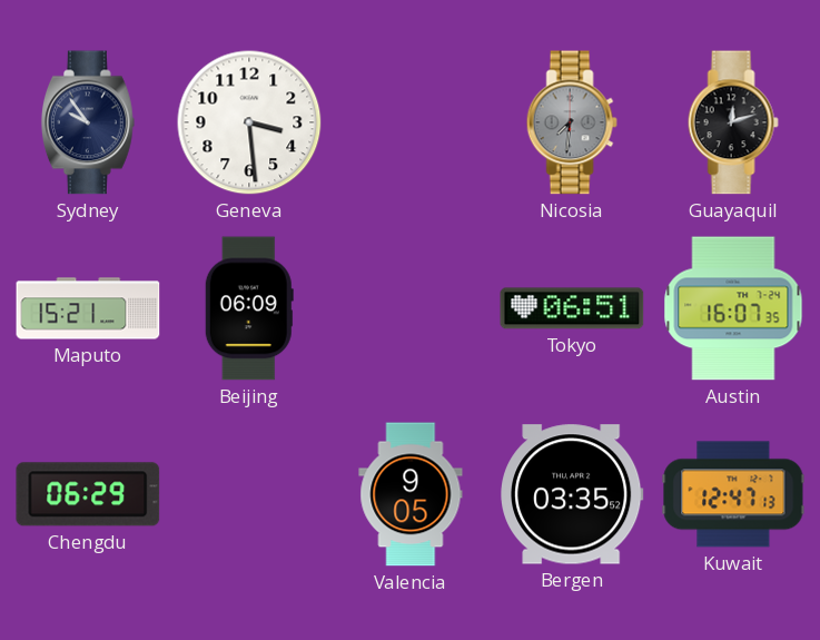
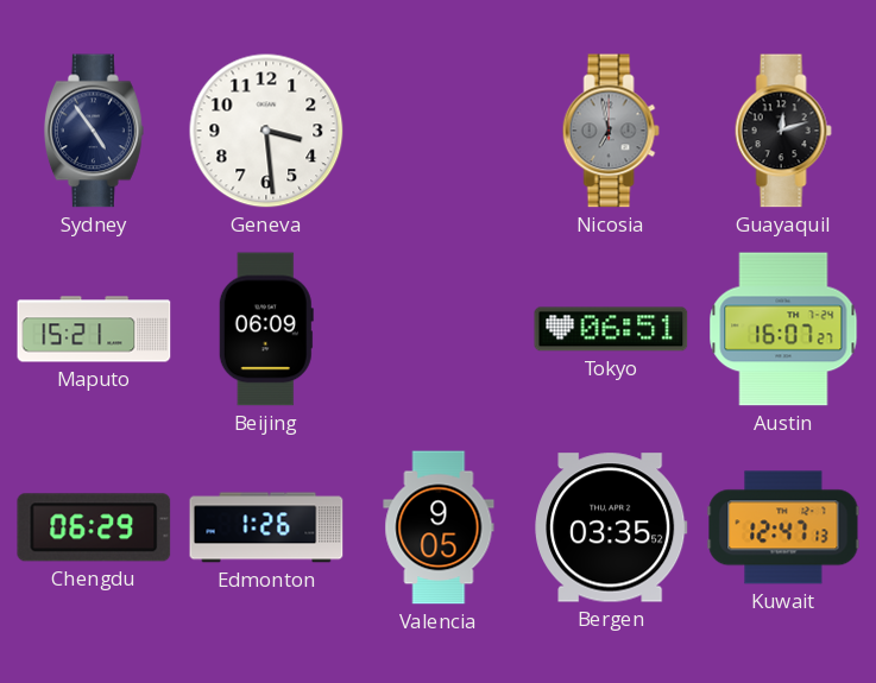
Sydney: 9:54 -> 4:54
Nicosia: 7:31 -> 6:58
Austin: 16:07:35 -> 16:07:27
Edmonton: none -> 1:26
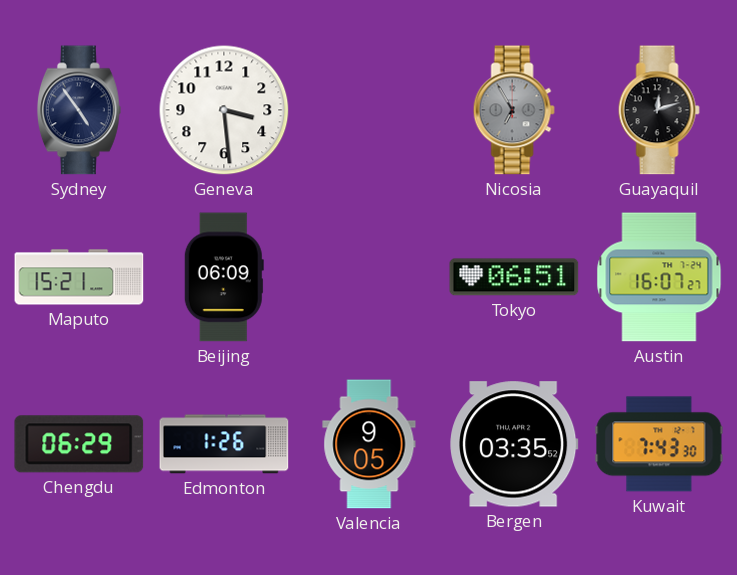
Nicosia: 6:58 -> 6:55
Kuwait: 12:47 -> 7:43
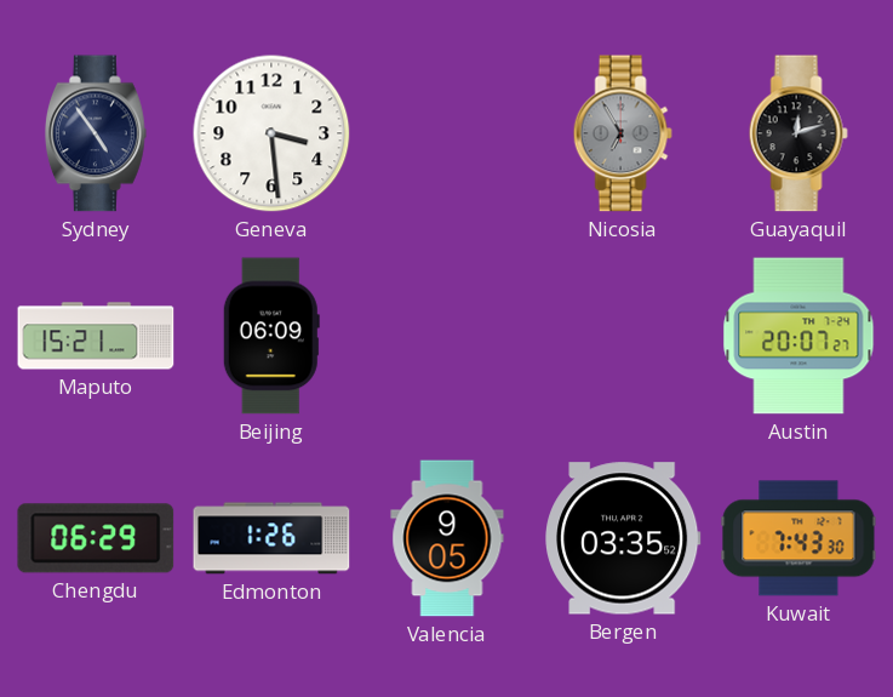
Tokyo: 06:51 -> none
Austin: 16:07 -> 20:07
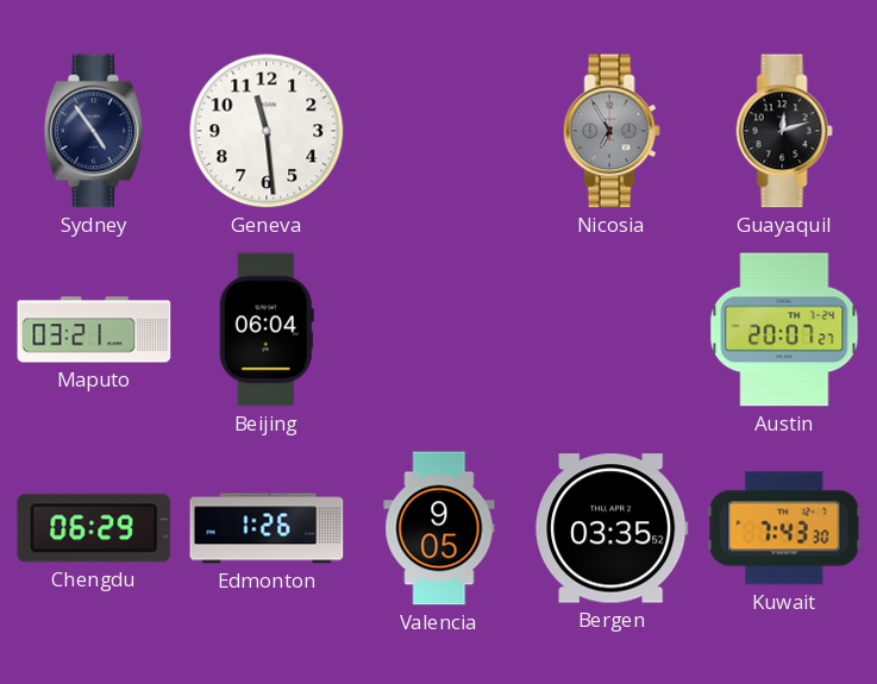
Geneva: 3:29 -> 11:29
Maputo: 15:21 -> 03:21
Beijing: 06:09 -> 06:04
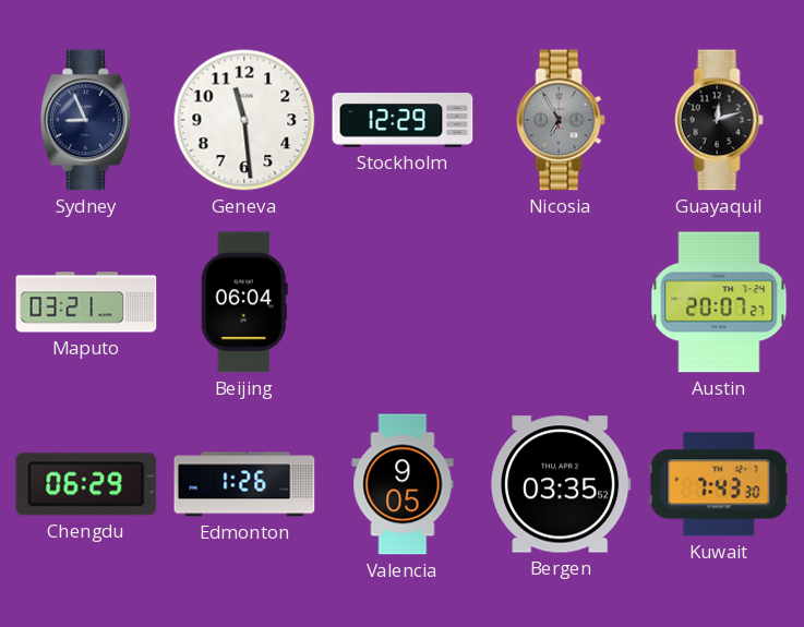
Sydney: 4:54 -> 8:56
Stockholm: none -> 12:29
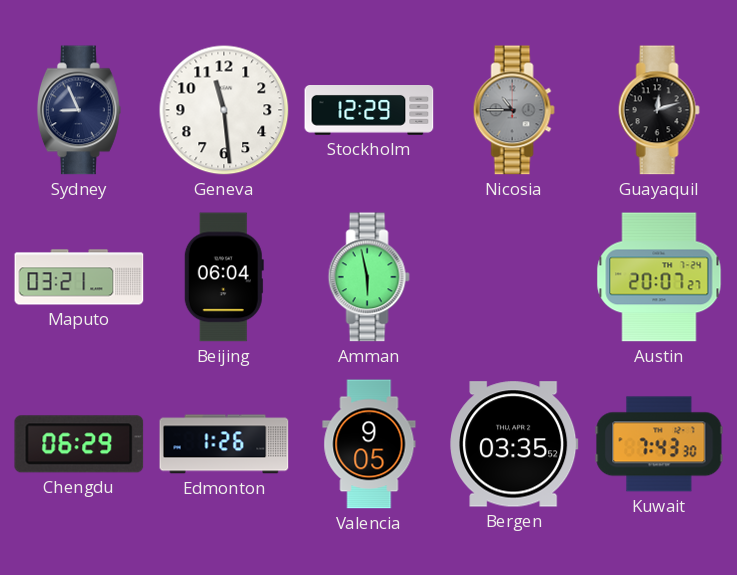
Nicosia: 6:55 -> 10:45
Amman: none -> 5:58
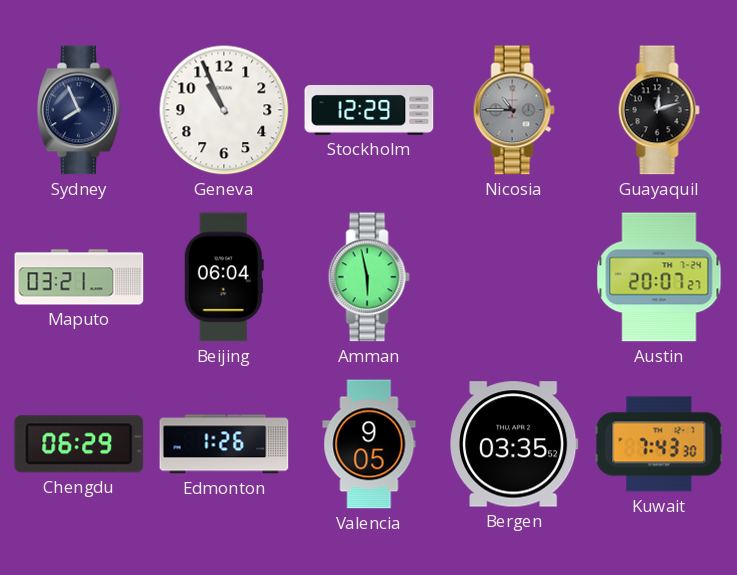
Sydney: 8:56 -> 7:56
Geneva: 11:29 -> 10:56
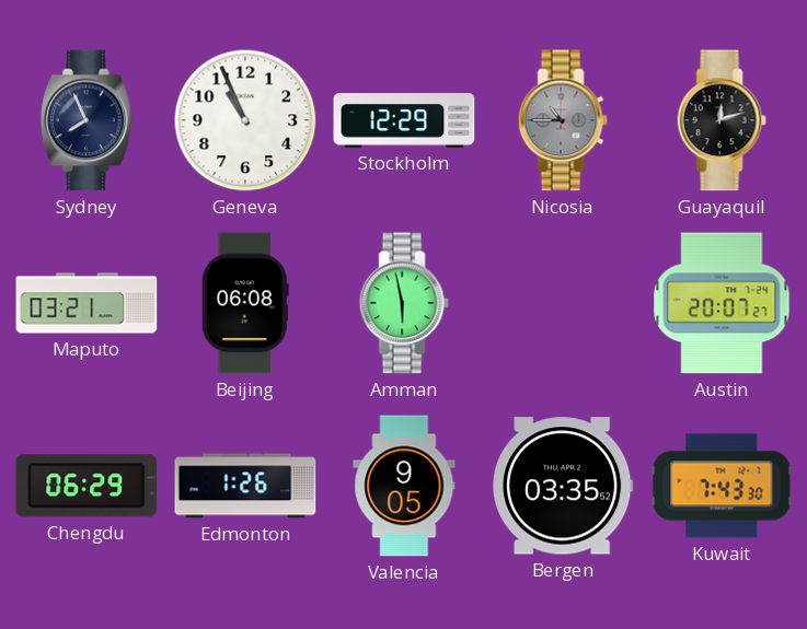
Beijing: 06:04 -> 06:08
